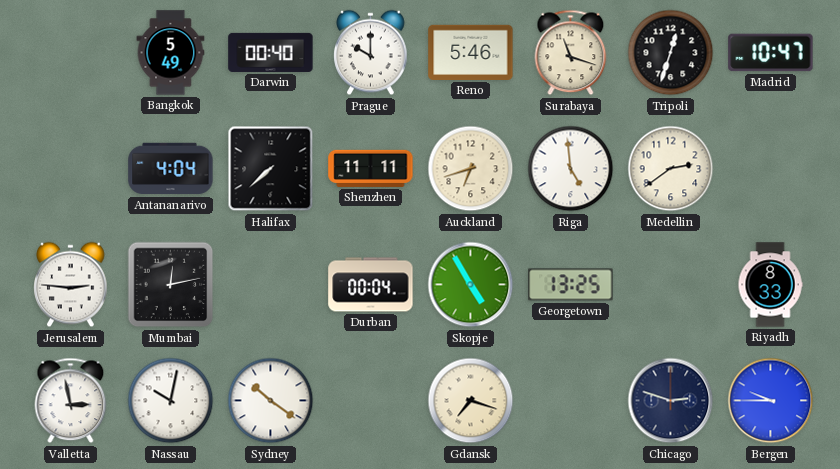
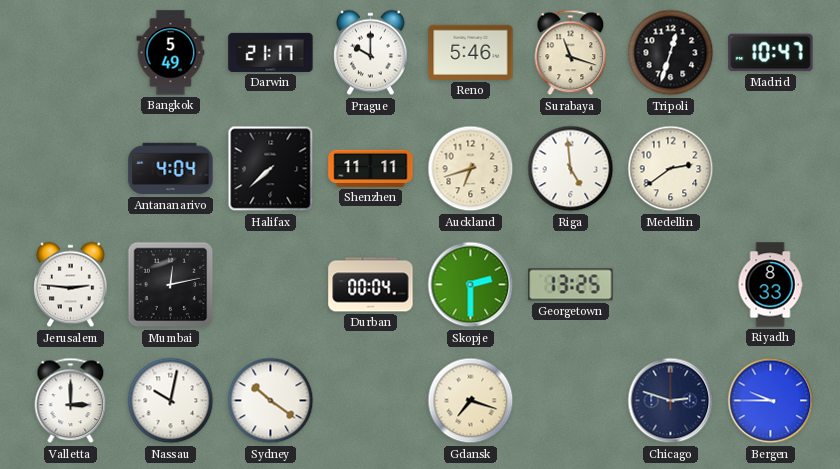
Darwin: 00:40 -> 21:17
Skopje: 4:55 -> 2:30
Valletta: 2:58 -> 3:00
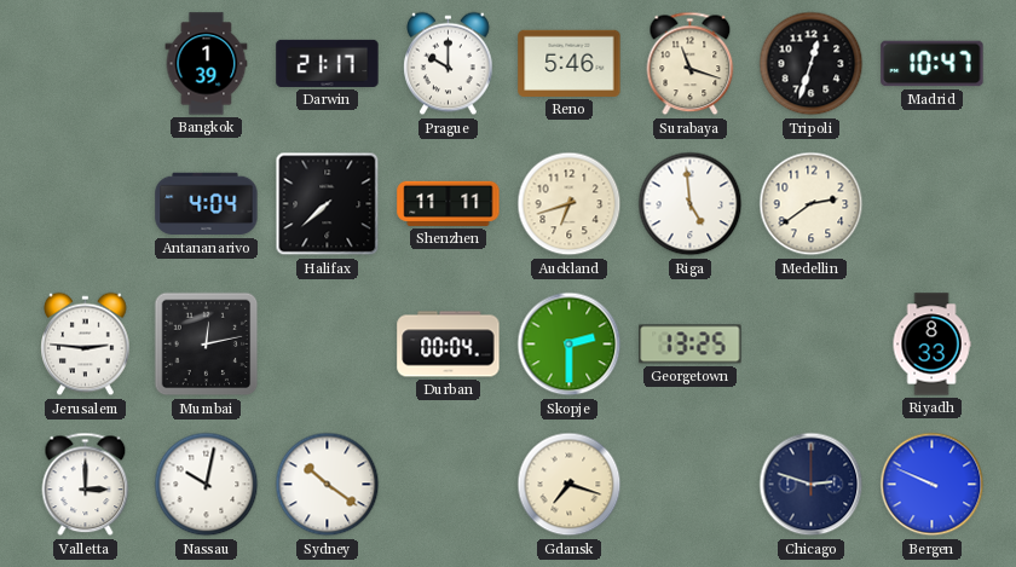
Bangkok: 5:49 -> 1:39
Bergen: 9:45 -> 9:49
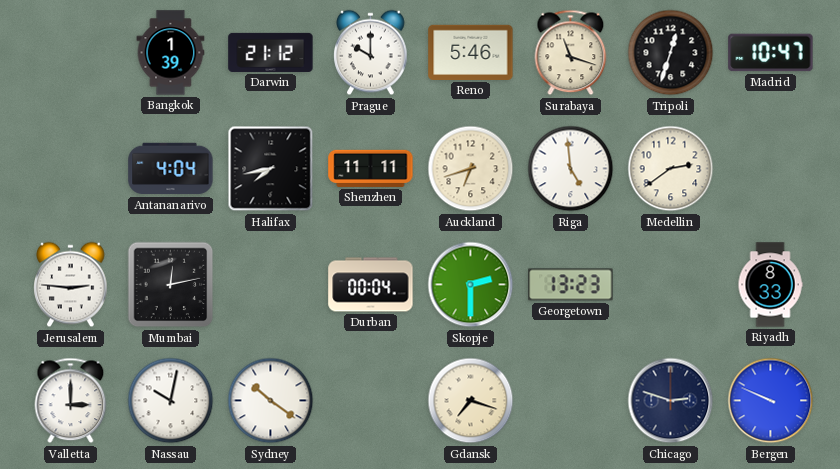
Darwin: 21:17 -> 21:12
Halifax: 7:38 -> 7:43
Georgetown: 13:25 -> 13:23
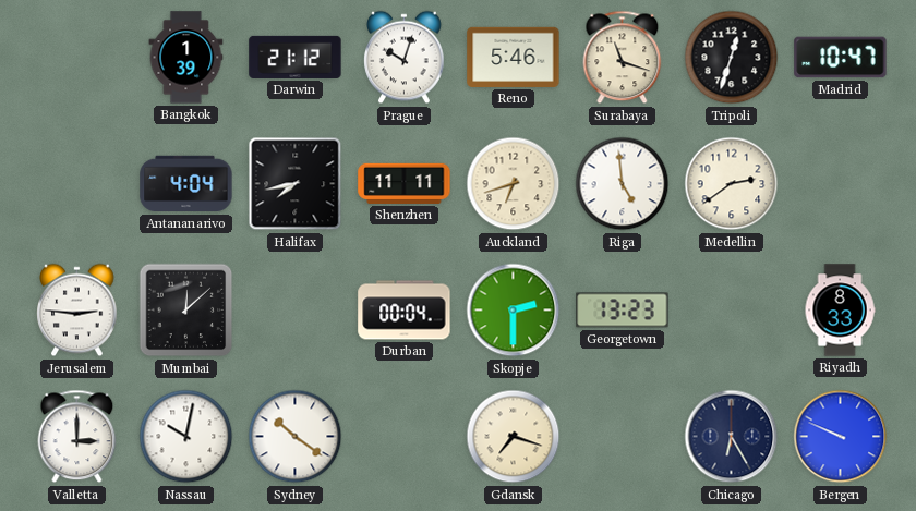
Prague: 10:00 -> 10:03
Mumbai: 12:13 -> 12:08
Chicago: 2:48 -> 6:25
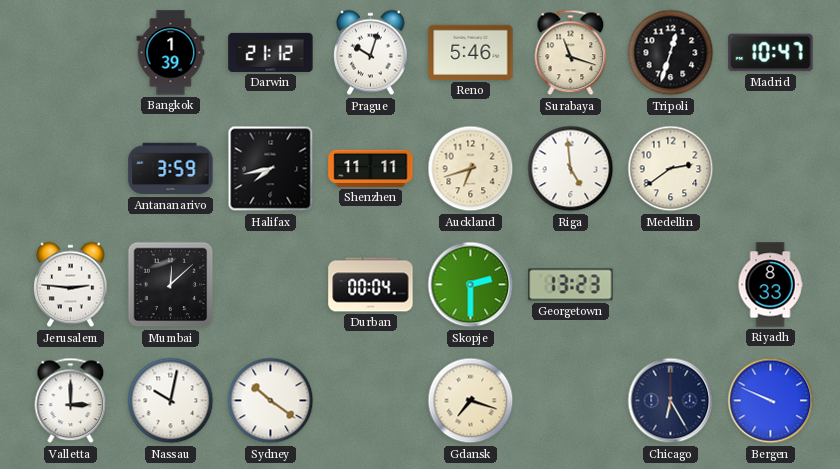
Antananarivo: 4:04 -> 3:59
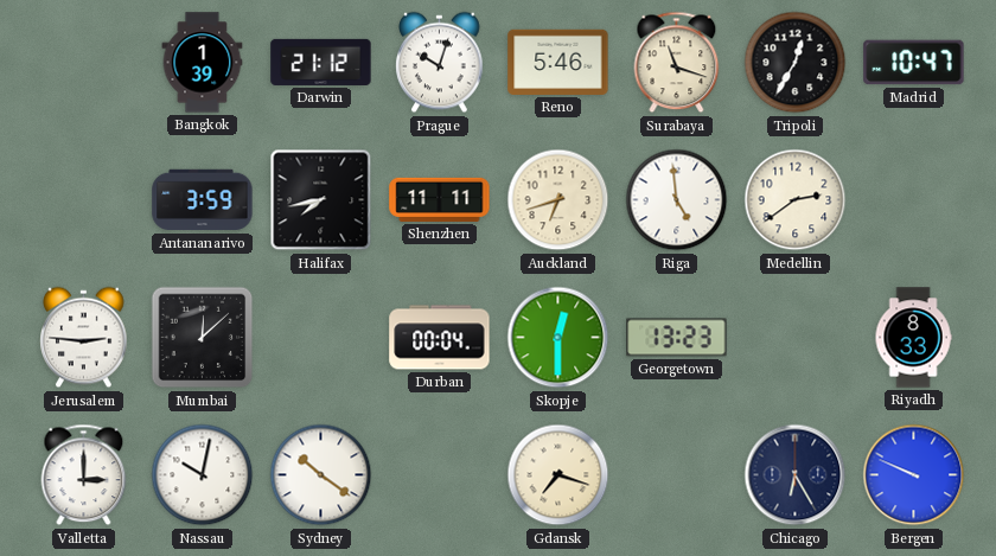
Tripoli: 12:33 -> 12:35
Skopje: 2:30 -> 12:30
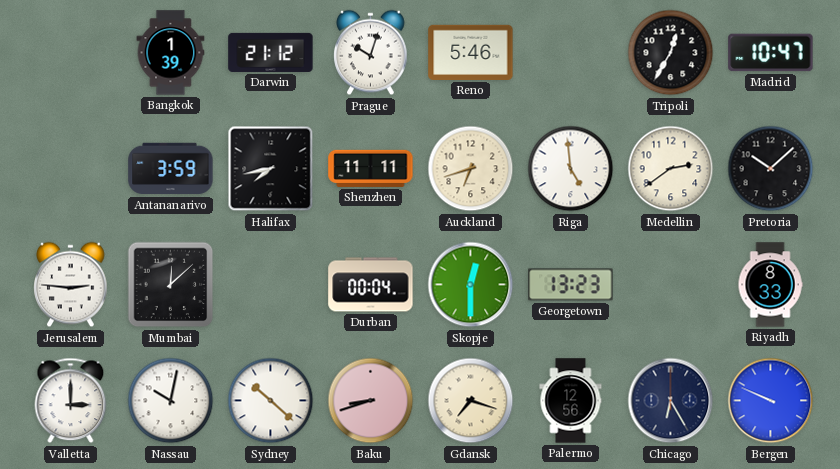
Surabaya: 11:18 -> none
Pretoria: none -> 10:08
Sydney: 10:21 -> 10:22
Baku: none -> 8:42
Palermo: none -> 12:56
